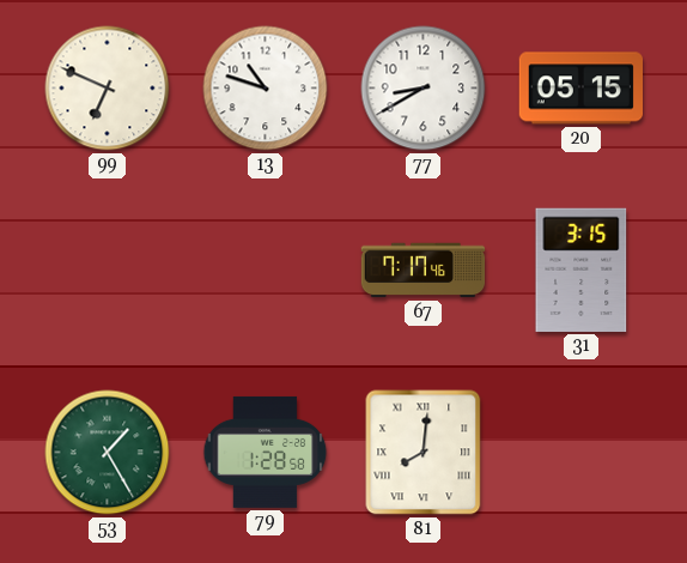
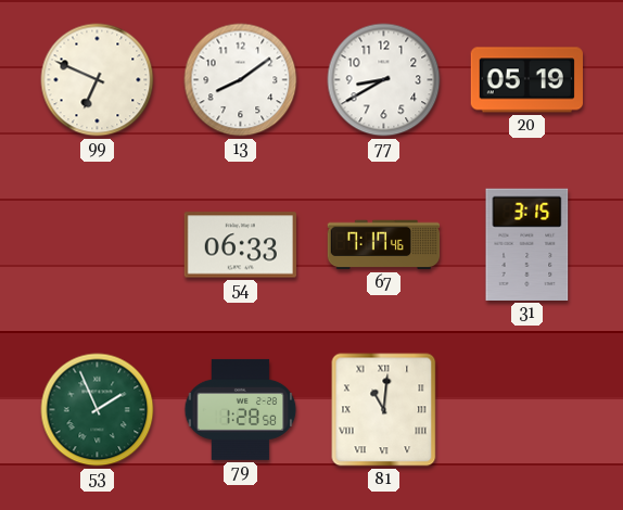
13: 10:48 -> 8:09
20: 05:15 -> 05:19
54: none -> 06:33
53: 1:25 -> 1:56
81: 8:01 -> 11:01
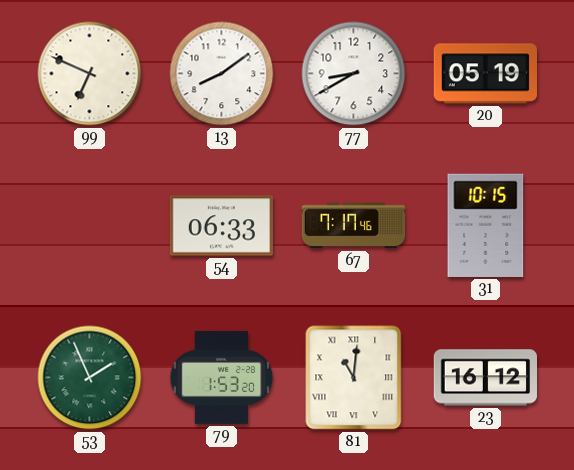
31: 3:15 -> 10:15
79: 1:28 -> 1:53
23: none -> 16:12
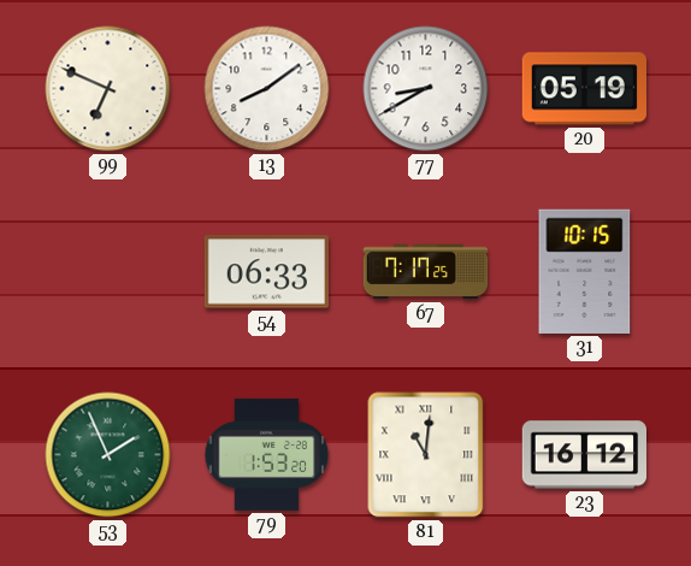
67: 7:17:46 -> 7:17:25
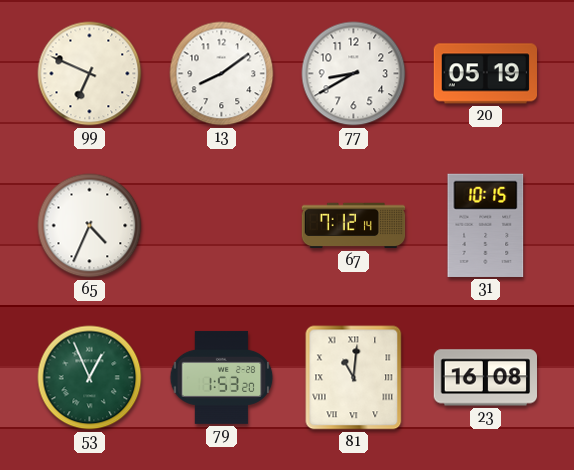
65: none -> 4:34
54: 06:33 -> none
67: 7:17 -> 7:12
53: 1:56 -> 12:56
23: 16:12 -> 16:08
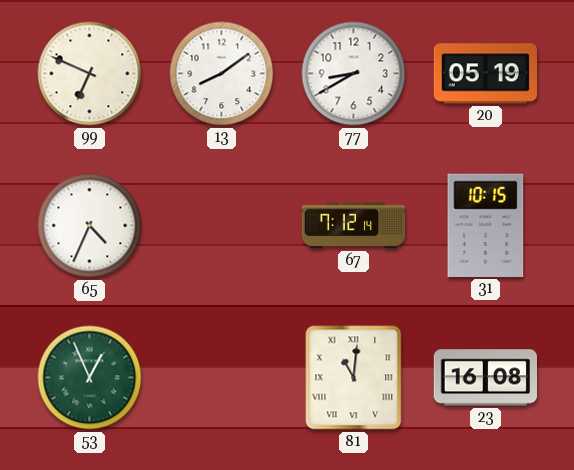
79: 1:53 -> none
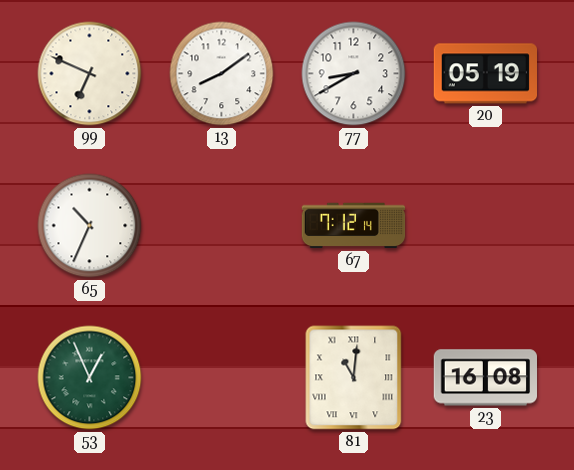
65: 4:34 -> 10:34
31: 10:15 -> none
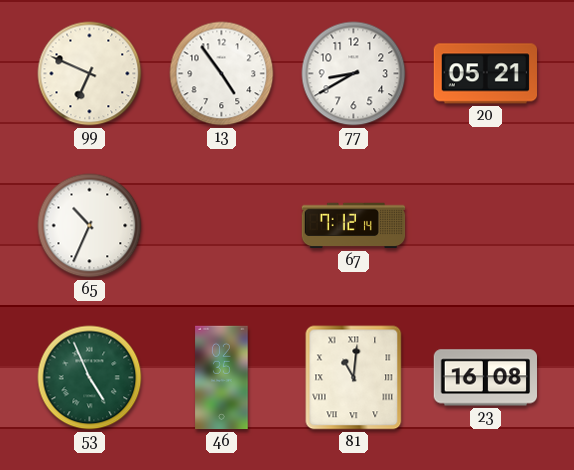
13: 8:09 -> 4:54
20: 05:19 -> 05:21
53: 12:56 -> 4:56
46: none -> 02:35
